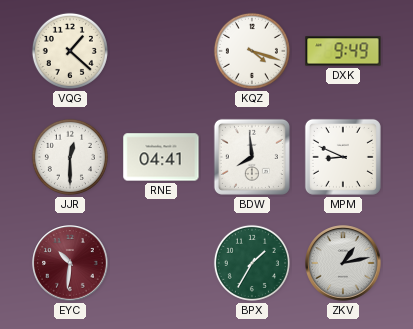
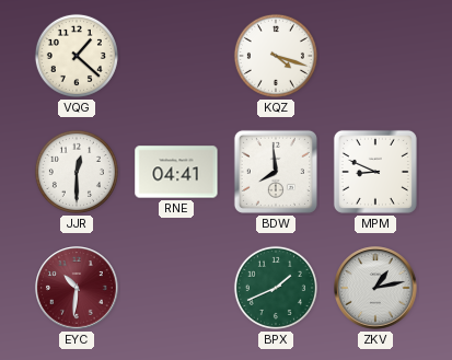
DXK: 9:49 -> none
BPX: 1:35 -> 1:41
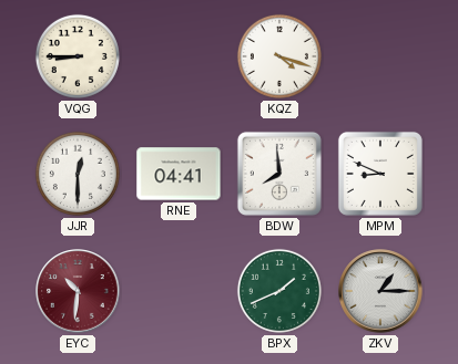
VQG: 1:22 -> 8:45
ZKV: 1:13 -> 1:15
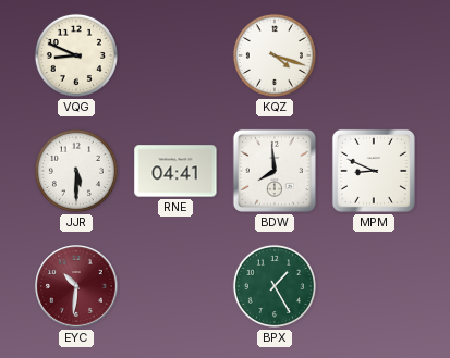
VQG: 8:45 -> 8:49
JJR: 12:30 -> 5:30
BPX: 1:41 -> 1:25
ZKV: 1:15 -> none
